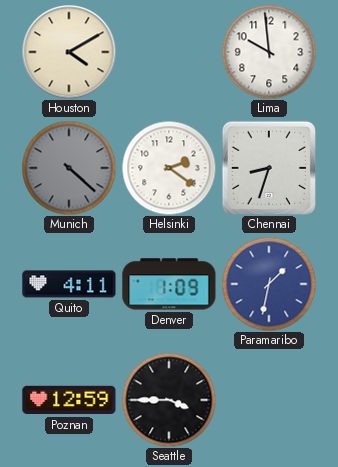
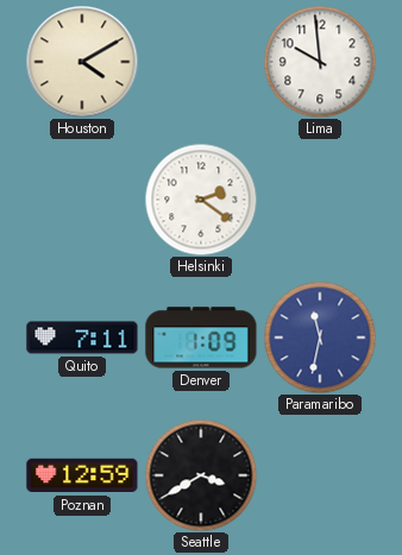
Munich: 4:22 -> none
Chennai: 8:33 -> none
Quito: 4:11 -> 7:11
Paramaribo: 1:32 -> 11:32
Seattle: 3:45 -> 3:40
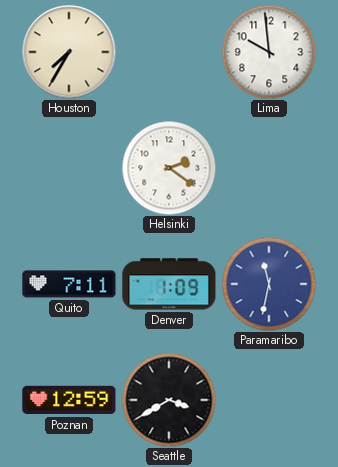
Houston: 4:10 -> 7:35
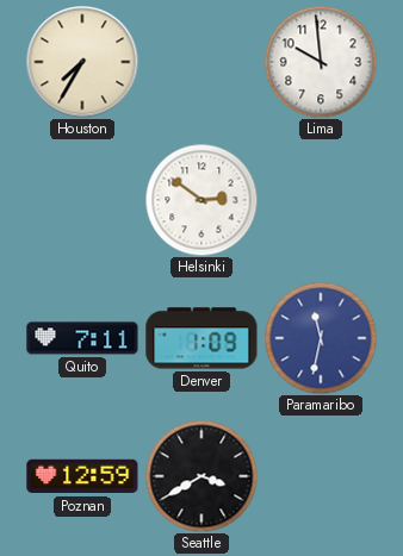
Helsinki: 2:21 -> 2:51
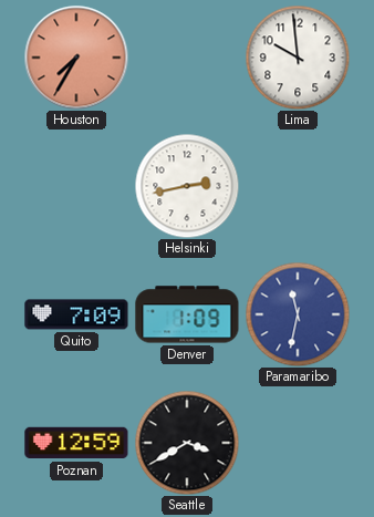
Houston dial: cream -> salmon
Helsinki: 2:51 -> 2:43
Quito: 7:11 -> 7:09
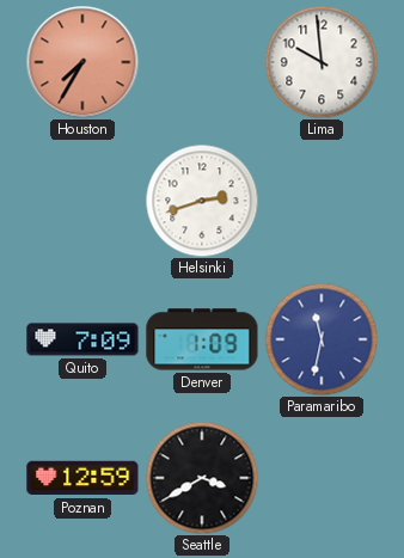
Helsinki: 2:43 -> 2:42
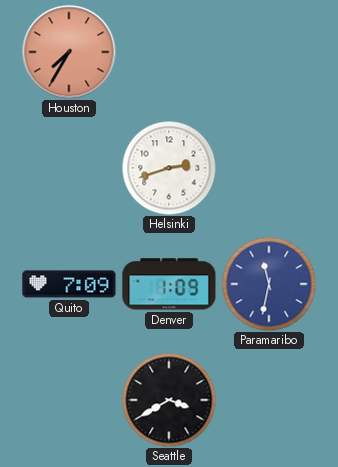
Lima: 9:59 -> none
Poznan: 12:59 -> none
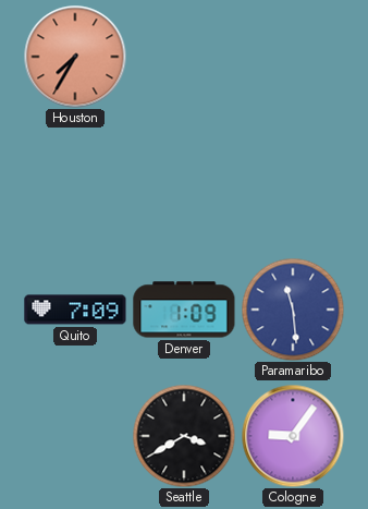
Helsinki: 2:42 -> none
Paramaribo: 11:32 -> 11:29
Cologne: none -> 9:06
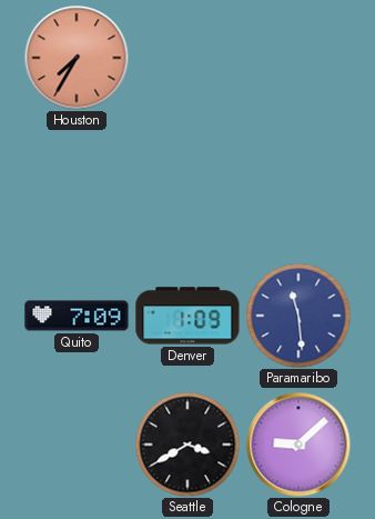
Cologne: 9:06 -> 9:08
